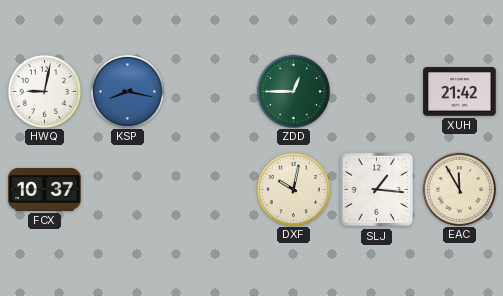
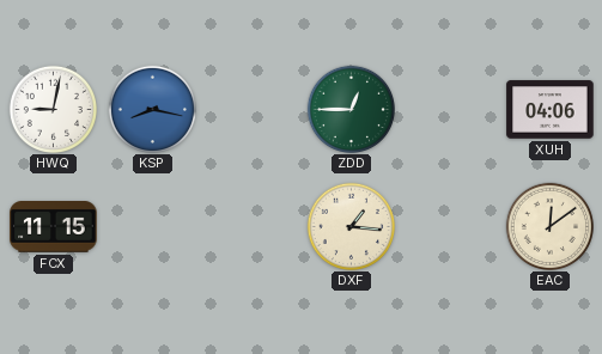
XUH: 21:42 -> 04:06
FCX: 10:37 -> 11:15
DXF: 10:02 -> 1:16
SLJ: 1:16 -> none
EAC: 11:55 -> 12:09
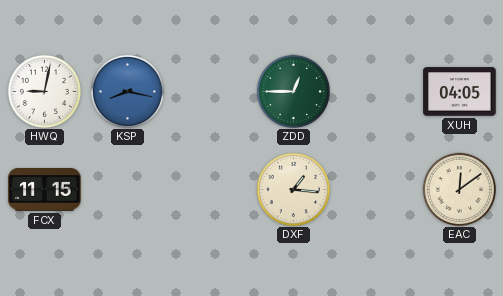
XUH: 04:06 -> 04:05
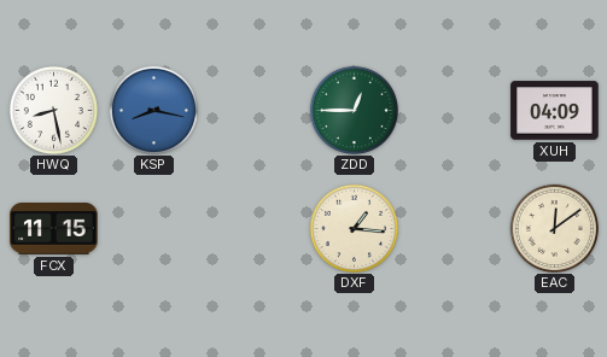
HWQ: 9:02 -> 8:28
XUH: 04:05 -> 04:09
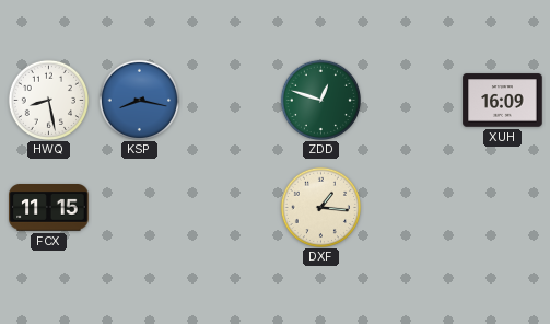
ZDD: 12:45 -> 12:48
XUH: 04:09 -> 16:09
EAC: 12:09 -> none
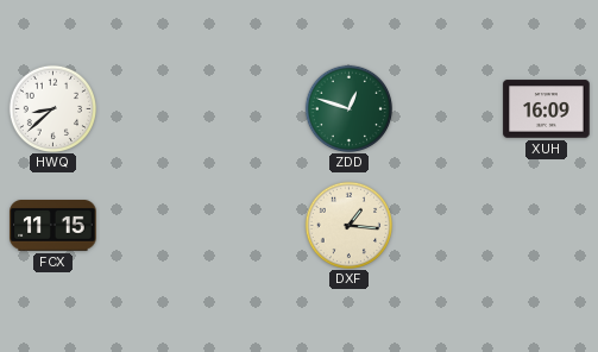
HWQ: 8:28 -> 8:38
KSP: 8:17 -> none
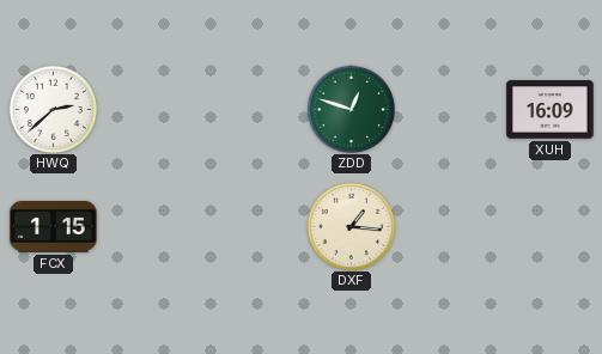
HWQ: 8:38 -> 2:38
FCX: 11:15 -> 1:15
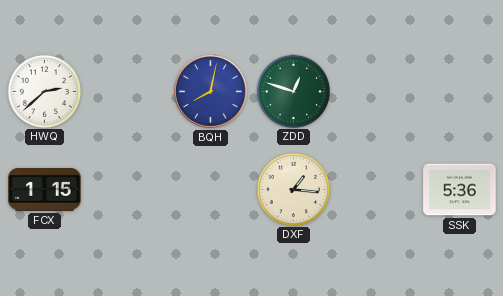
BQH: none -> 8:02
XUH: 16:09 -> none
SSK: none -> 5:36
